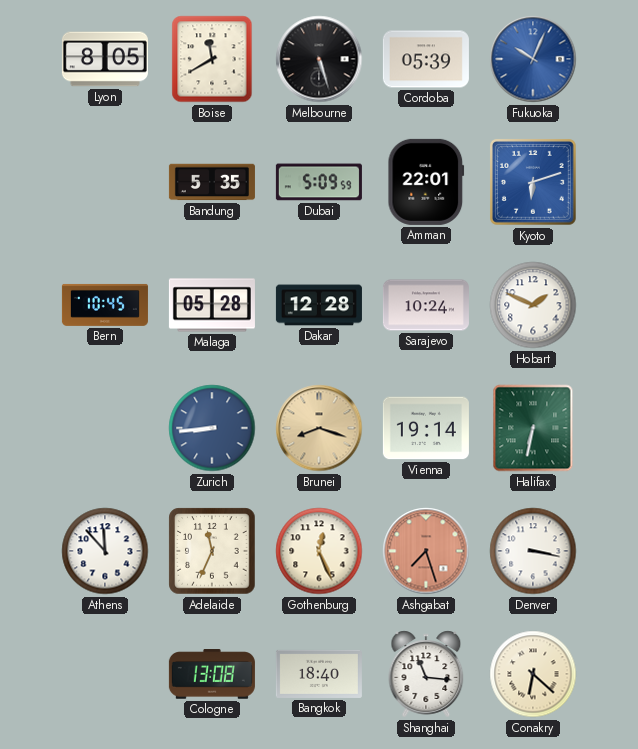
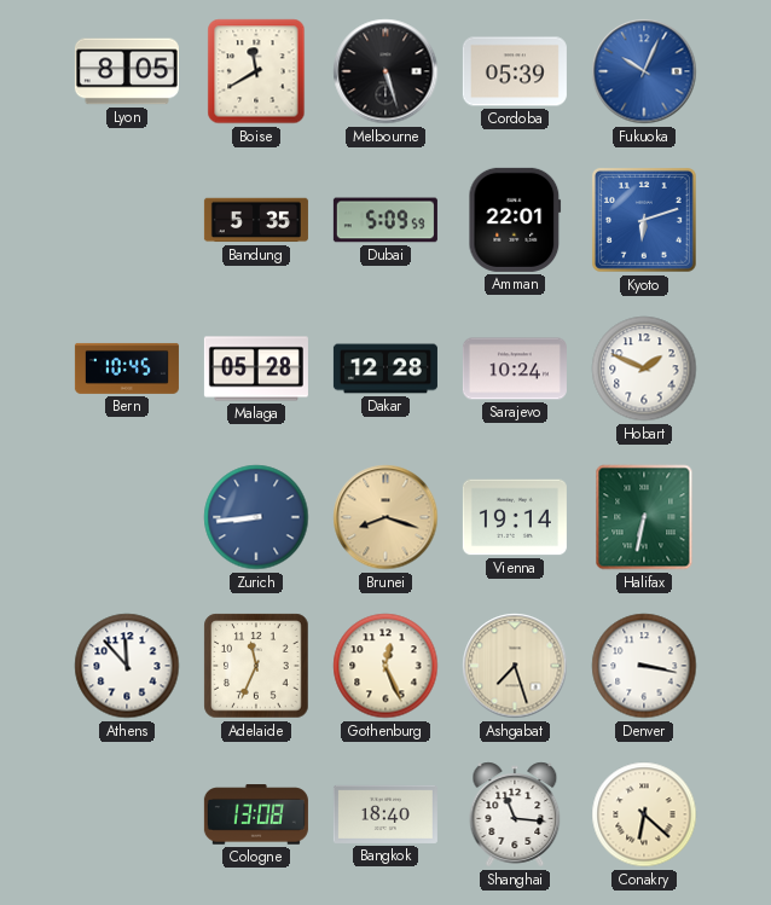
Ashgabat dial: salmon -> cream
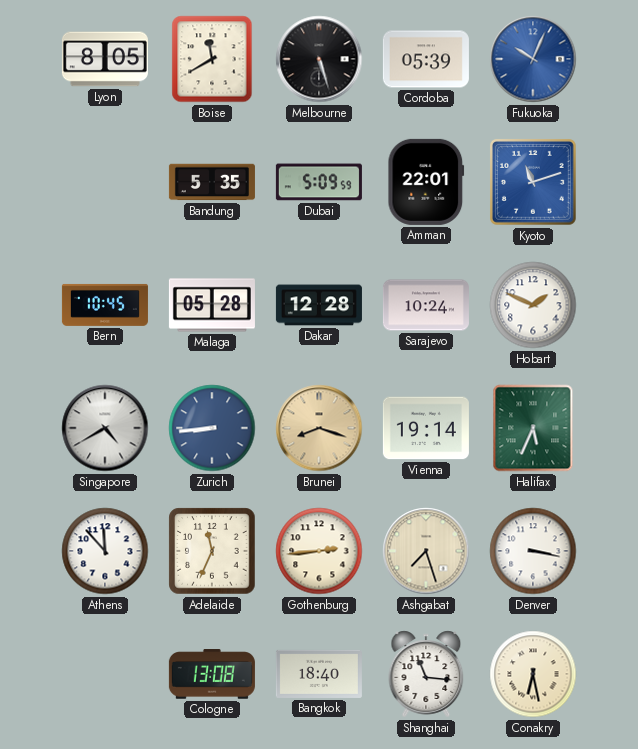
Kyoto: 6:12 -> 11:12
Singapore: none -> 4:40
Halifax: 6:32 -> 5:34
Gothenburg: 12:26 -> 2:44
Conakry: 6:22 -> 6:28
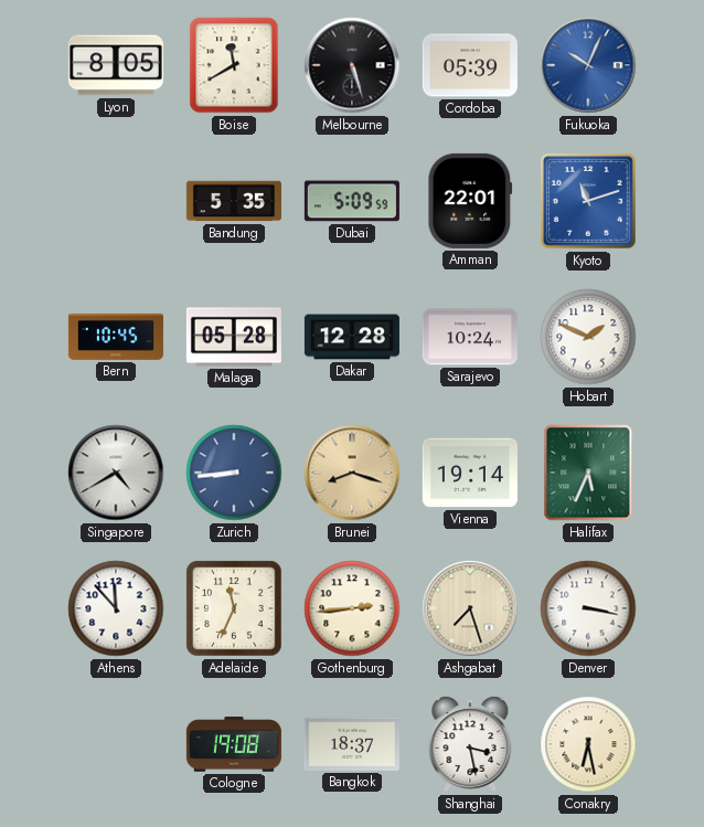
Cologne: 13:08 -> 19:08
Bangkok: 18:40 -> 18:37
Shanghai: 11:16 -> 3:28
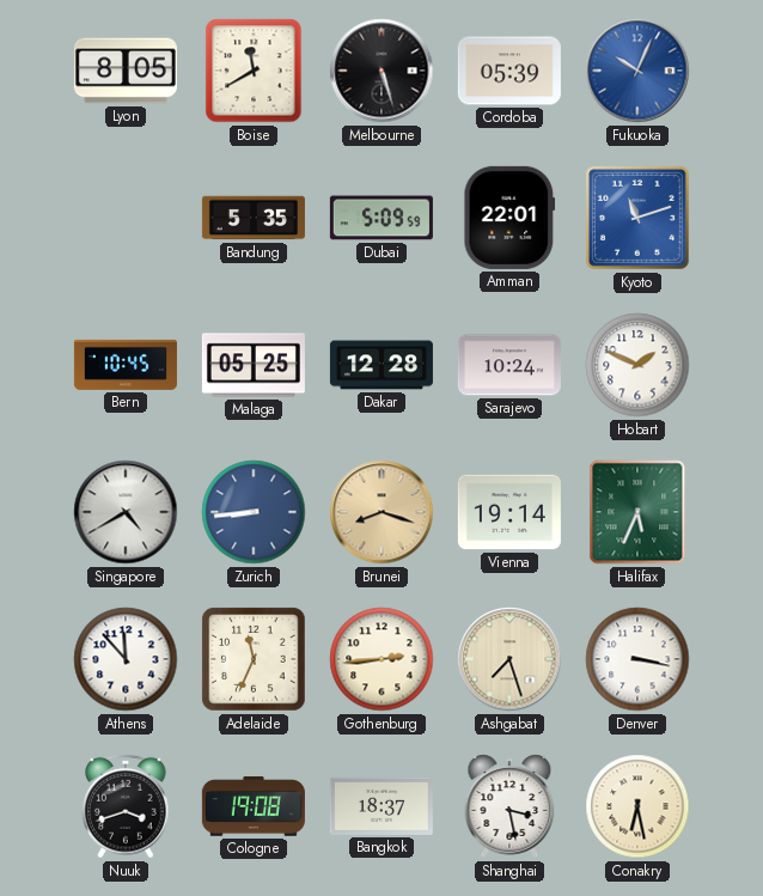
Malaga: 05:28 -> 05:25
Nuuk: none -> 3:42
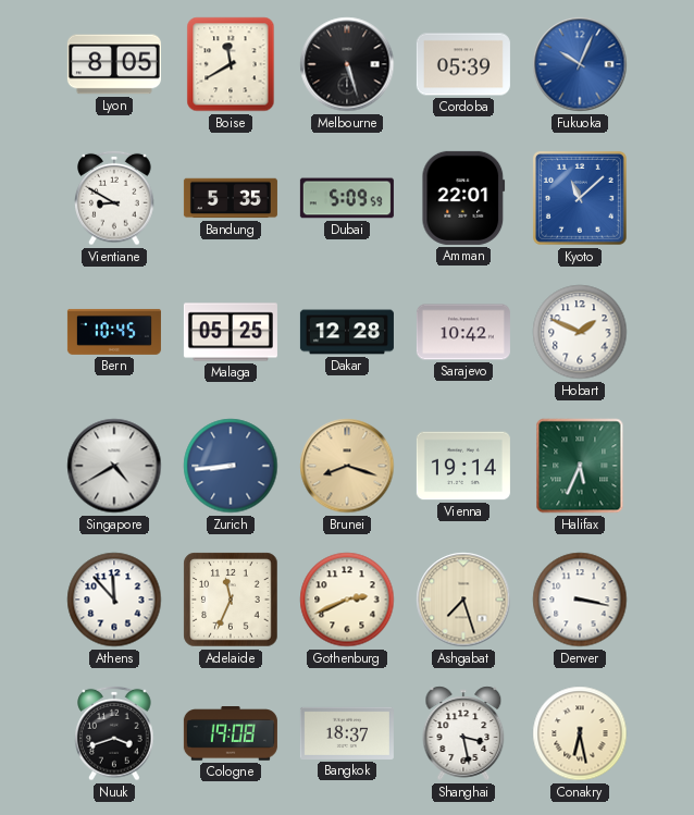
Vientiane: none -> 8:50
Kyoto: 11:12 -> 11:08
Sarajevo: 10:24 -> 10:42
Gothenburg: 2:44 -> 2:41
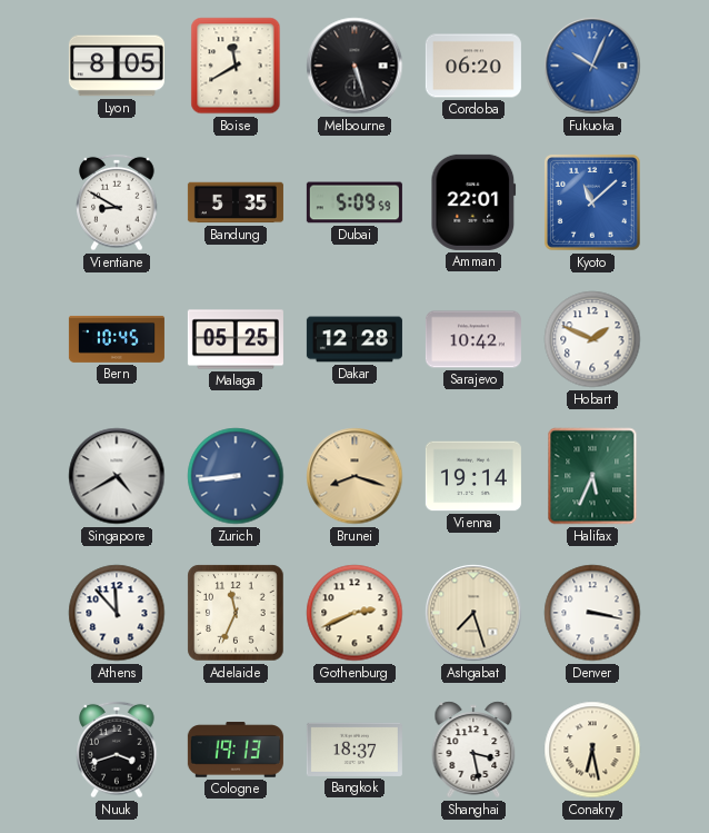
Cordoba: 05:39 -> 06:20
Cologne: 19:08 -> 19:13
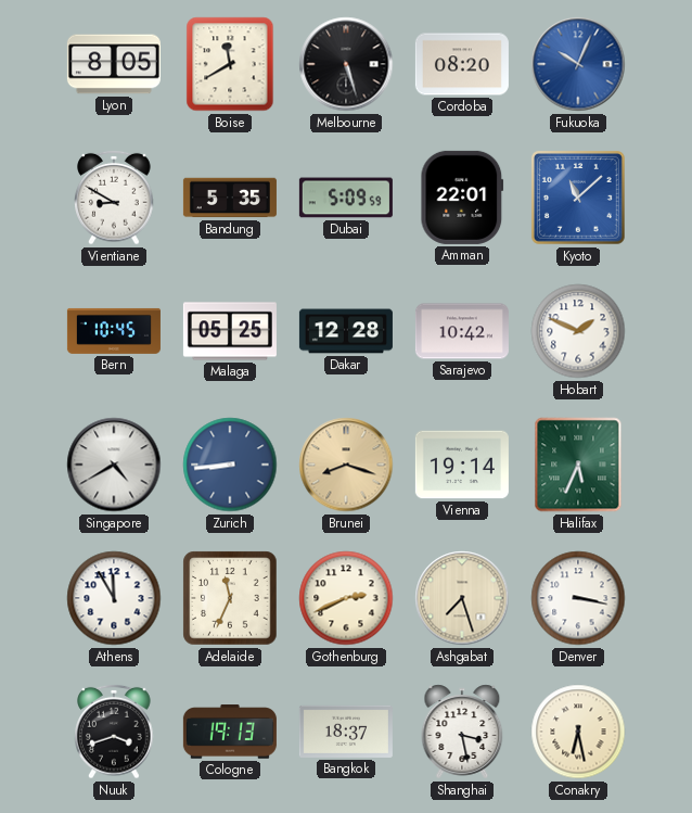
Cordoba: 06:20 -> 08:20
Athens: 11:53 -> 11:55
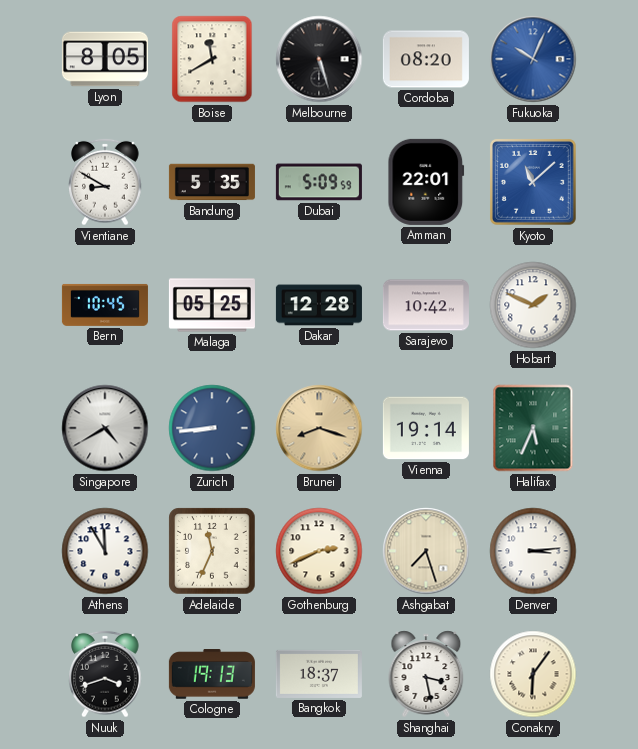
Denver: 3:17 -> 3:14
Conakry: 6:28 -> 6:06
